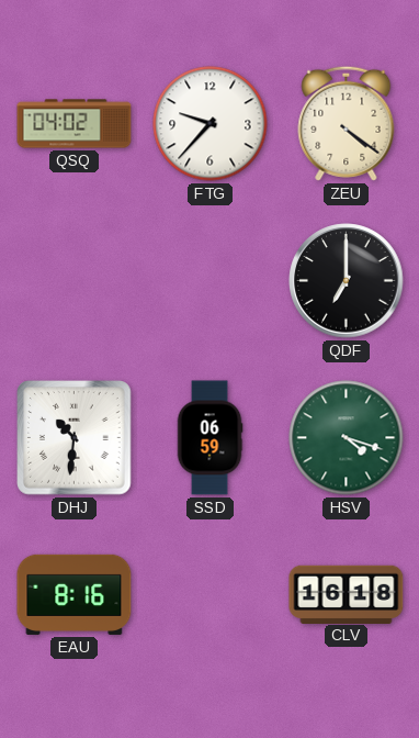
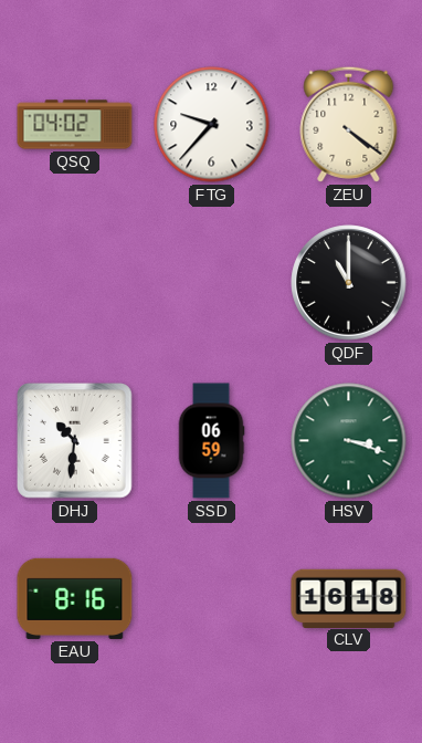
QDF: 7:00 -> 11:00
HSV: 4:18 -> 3:18
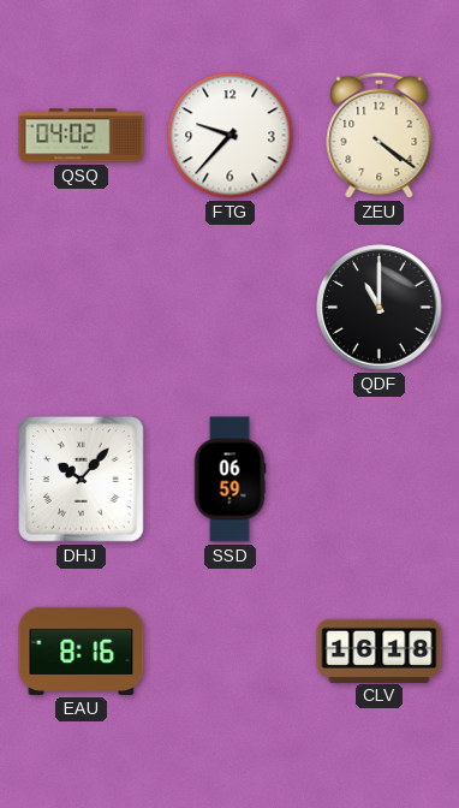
DHJ: 10:31 -> 10:07
HSV: 3:18 -> none
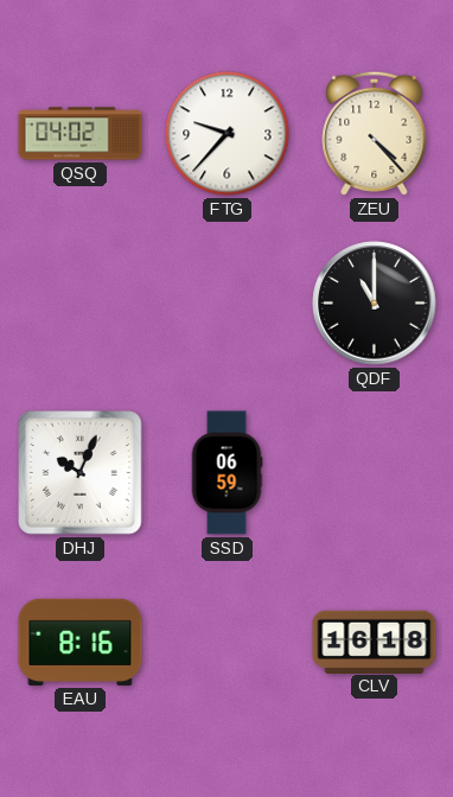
ZEU: 4:21 -> 4:23
DHJ: 10:07 -> 10:04
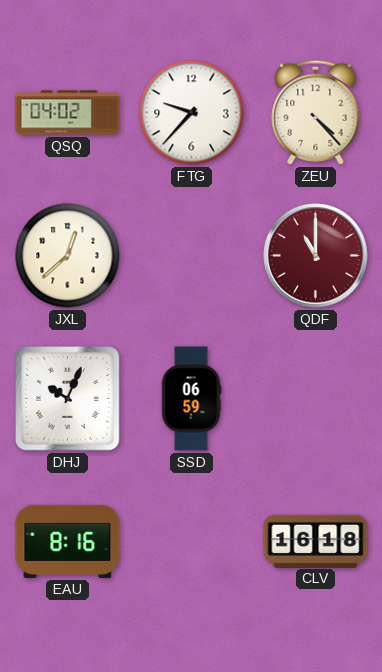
JXL: none -> 12:38
QDF dial: black -> burgundy
